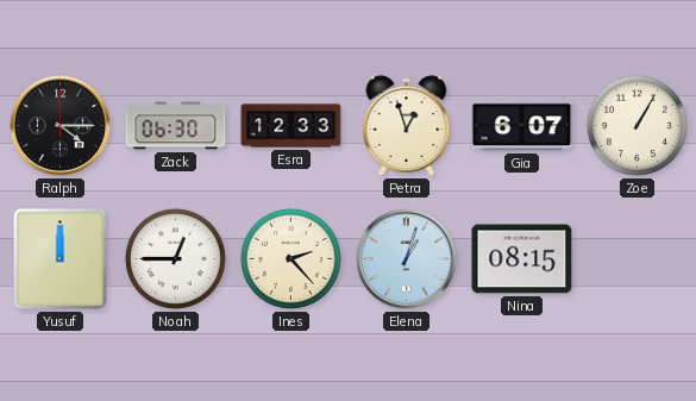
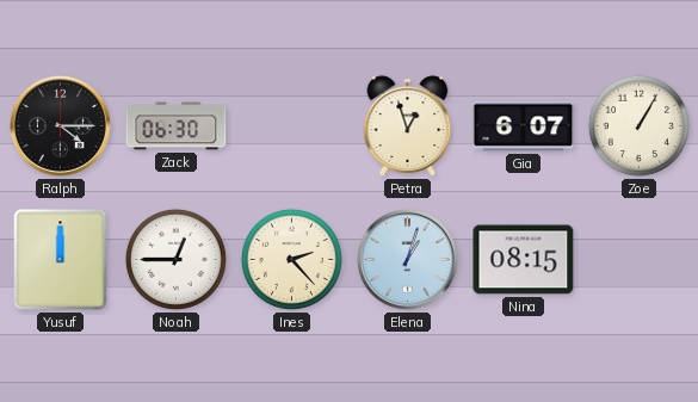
Esra: 12:33 -> none
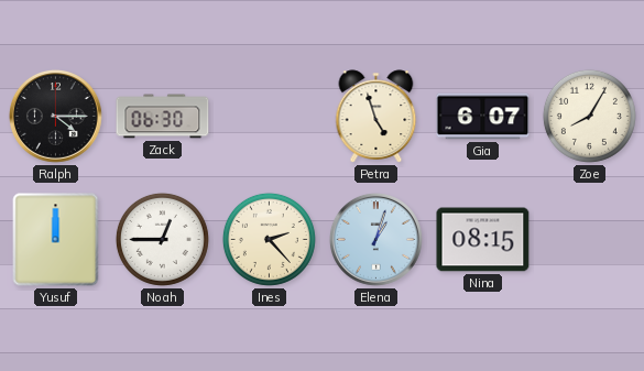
Petra: 12:57 -> 4:57
Zoe: 1:05 -> 8:05
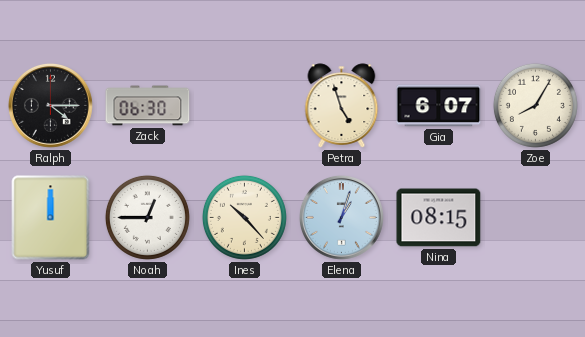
Ines: 2:23 -> 10:23
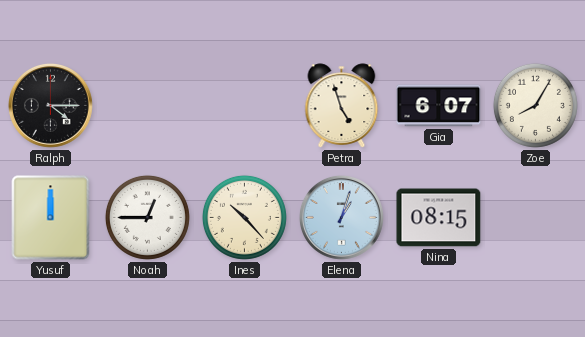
Zack: 06:30 -> none
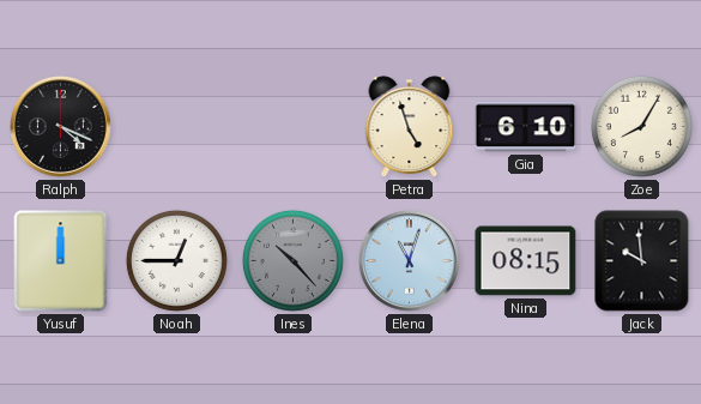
Ralph: 4:15 -> 4:19
Gia: 6:07 -> 6:10
Ines dial: cream -> grey
Elena: 1:03 -> 11:03
Jack: none -> 9:59
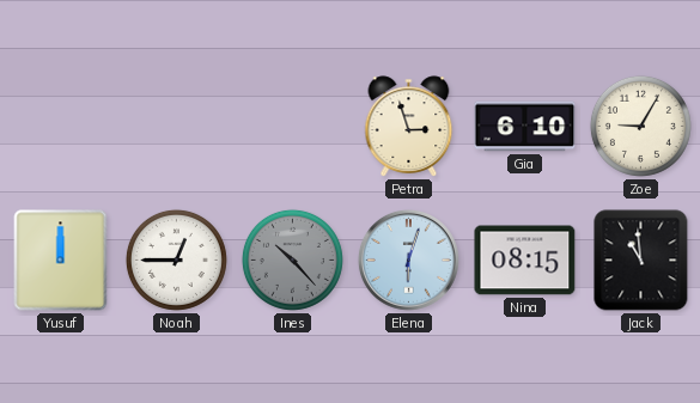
Ralph: 4:19 -> none
Petra: 4:57 -> 2:57
Zoe: 8:05 -> 9:05
Elena: 11:03 -> 6:03
Jack: 9:59 -> 10:59
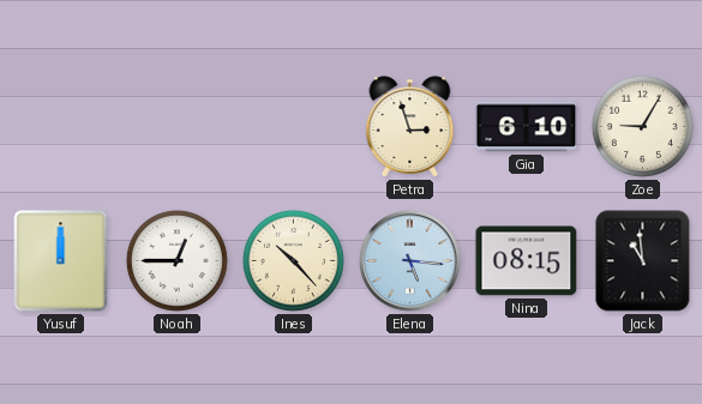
Ines dial: grey -> cream
Elena: 6:03 -> 5:16
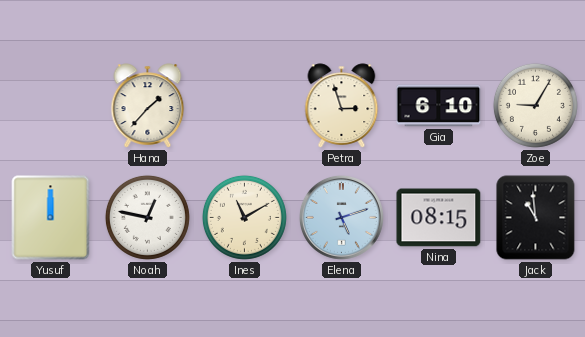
Hana: none -> 1:37
Noah: 12:45 -> 12:47
Ines: 10:23 -> 11:10
Elena: 5:16 -> 5:12
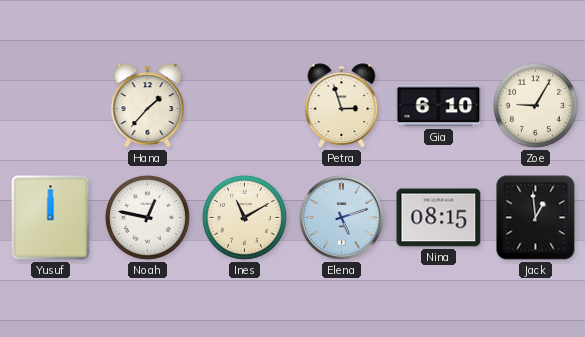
Jack: 10:59 -> 12:59
